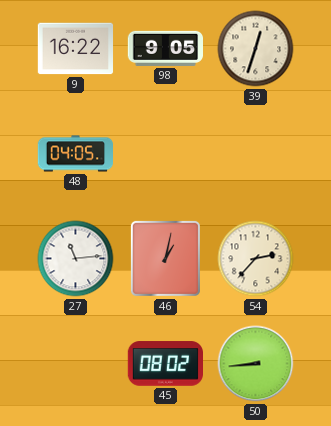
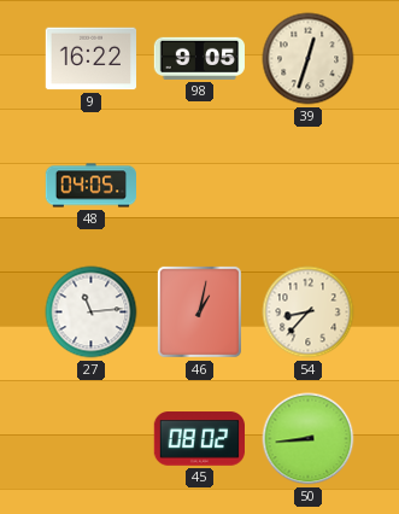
54: 2:37 -> 8:37
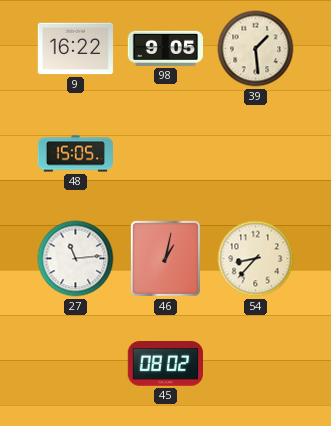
39: 12:33 -> 1:29
48: 04:05 -> 15:05
50: 8:44 -> none
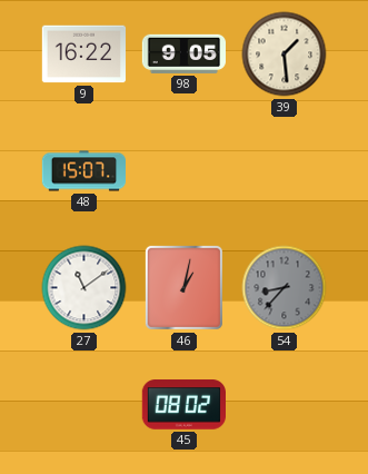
48: 15:05 -> 15:07
27: 11:14 -> 11:09
54 dial: cream -> grey
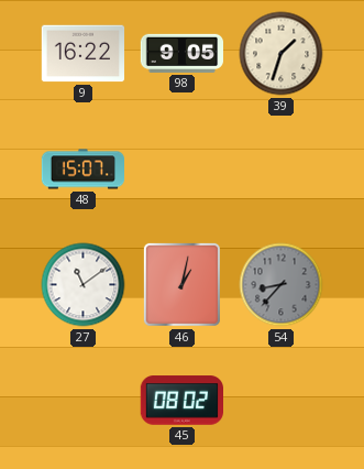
39: 1:29 -> 1:33
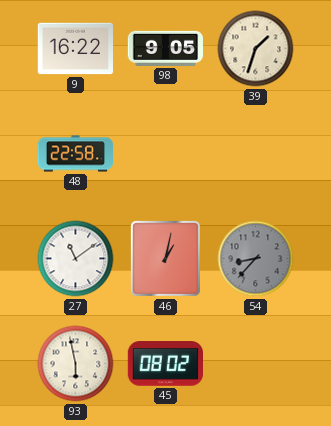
48: 15:07 -> 22:58
93: none -> 5:58
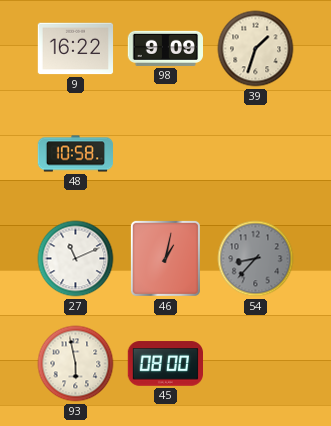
98: 9:05 -> 9:09
48: 22:58 -> 10:58
27: 11:09 -> 11:11
45: 08:02 -> 08:00
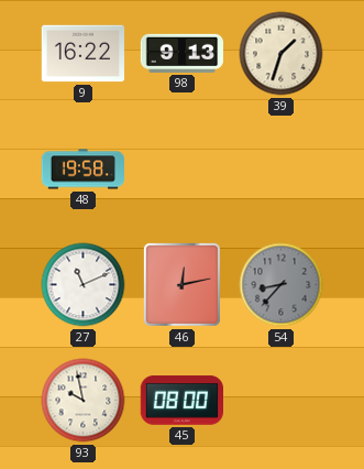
98: 9:09 -> 9:13
48: 10:58 -> 19:58
46: 1:02 -> 12:13
93: 5:58 -> 9:58
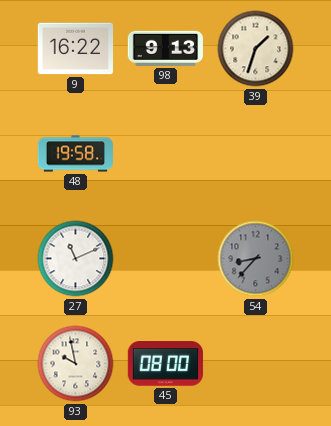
46: 12:13 -> none
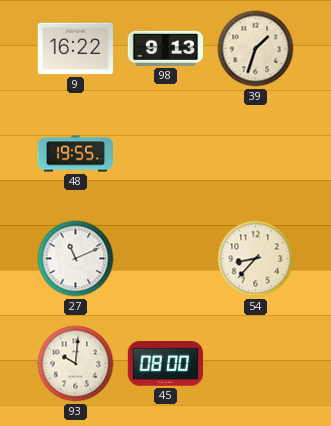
48: 19:58 -> 19:55
54 dial: grey -> cream
93: 9:58 -> 10:01
